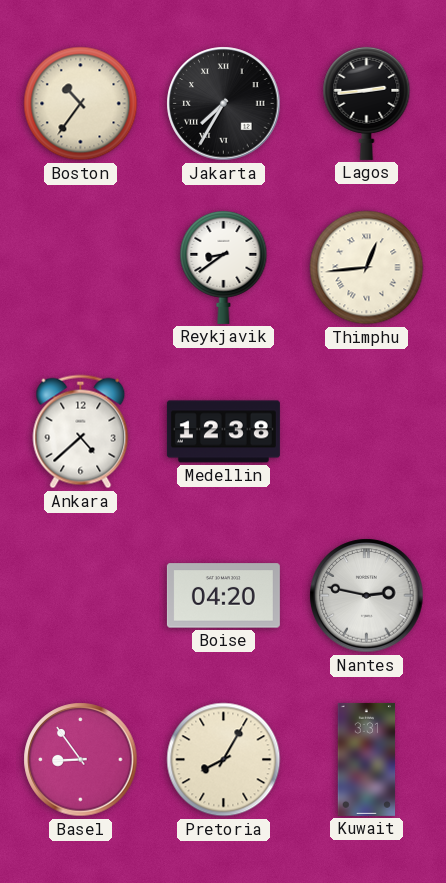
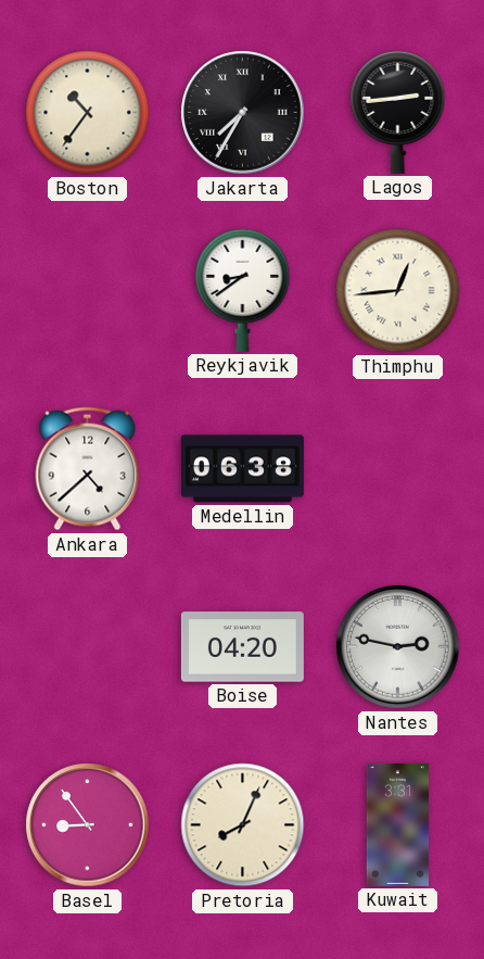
Medellin: 12:38 -> 06:38
Pretoria: 8:05 -> 8:04
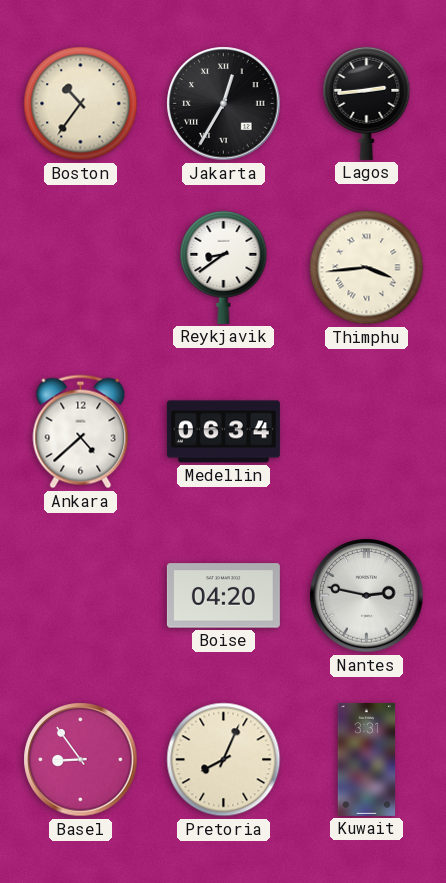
Jakarta: 7:35 -> 12:35
Thimphu: 12:44 -> 3:44
Medellin: 06:38 -> 06:34
